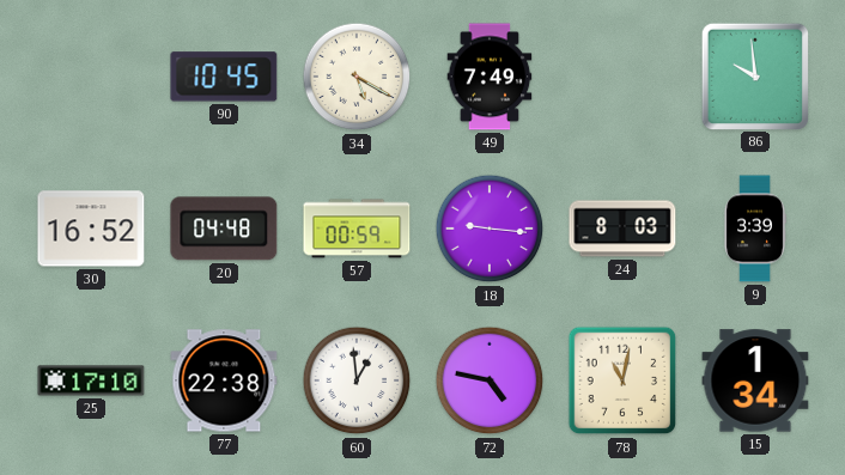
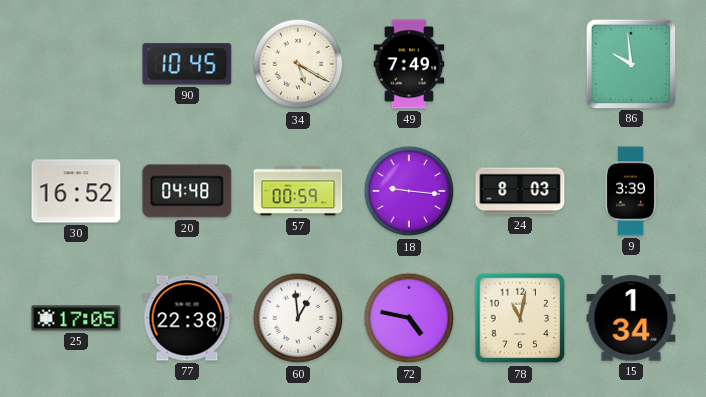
25: 17:10 -> 17:05
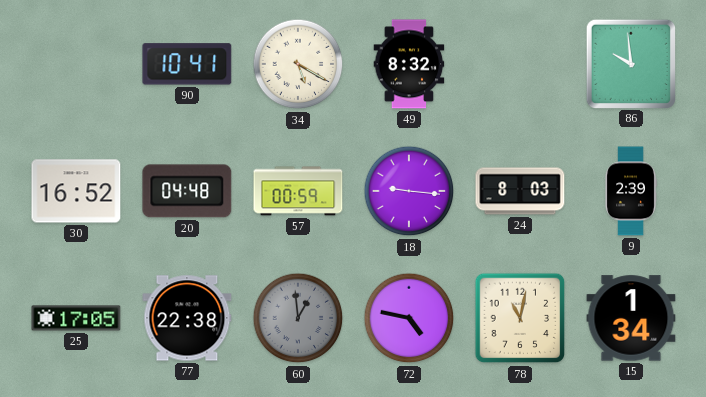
90: 10:45 -> 10:41
49: 7:49 -> 8:32
9: 3:39 -> 2:39
60 dial: white -> grey
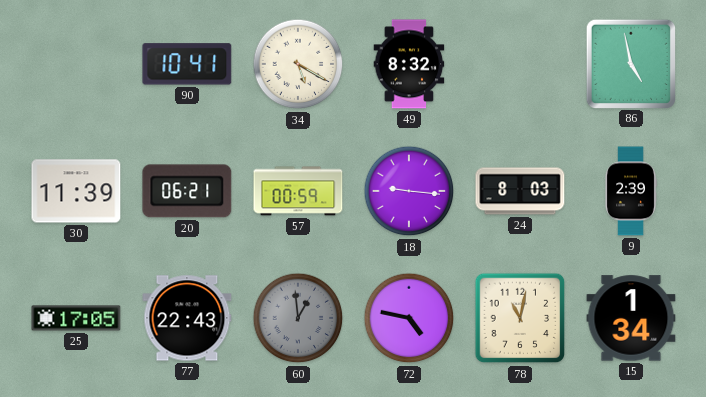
86: 9:59 -> 4:58
30: 16:52 -> 11:39
20: 04:48 -> 06:21
77: 22:38 -> 22:43
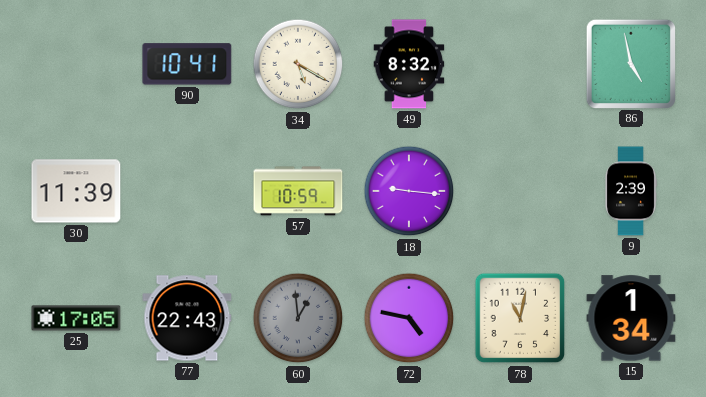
20: 06:21 -> none
57: 00:59 -> 10:59
24: 8:03 -> none
